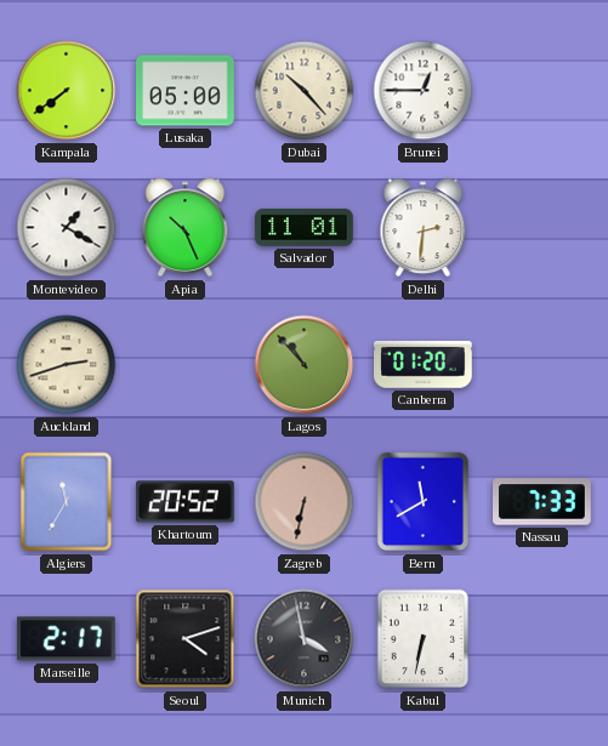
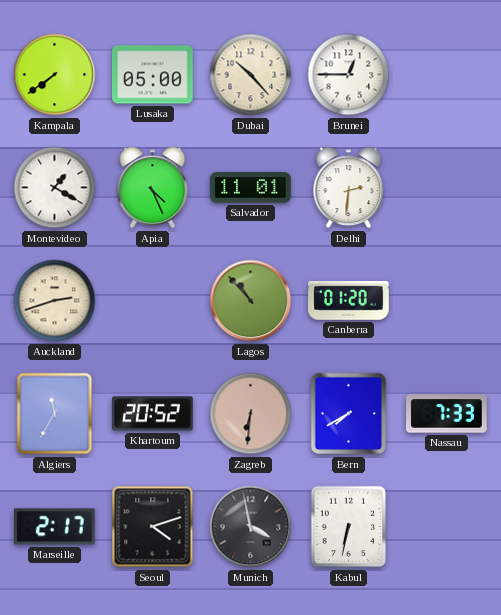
Apia: 10:26 -> 4:26
Zagreb: 6:32 -> 6:31
Bern: 11:40 -> 7:40
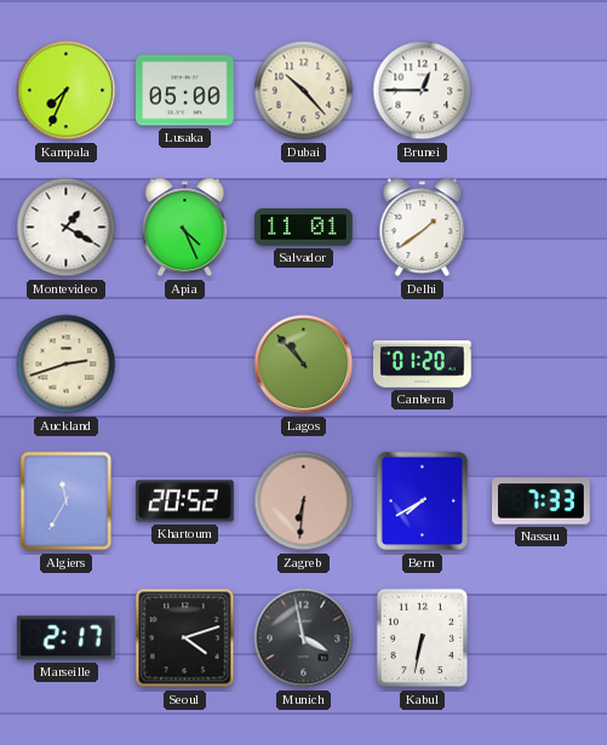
Kampala: 7:39 -> 7:34
Delhi: 2:31 -> 1:39
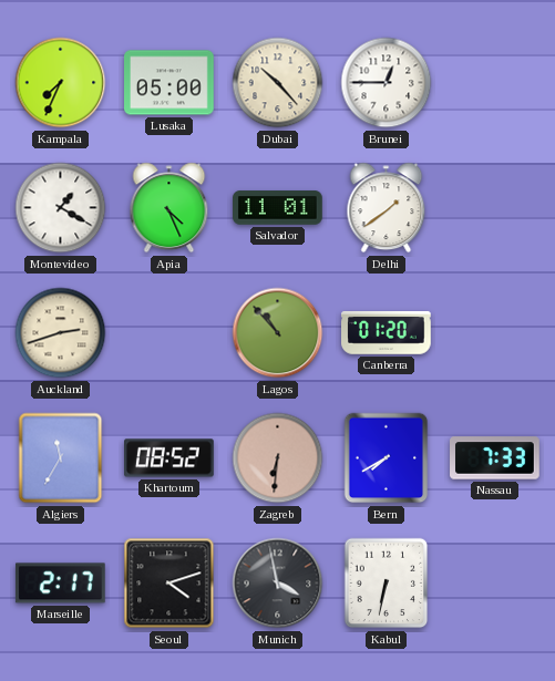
Khartoum: 20:52 -> 08:52
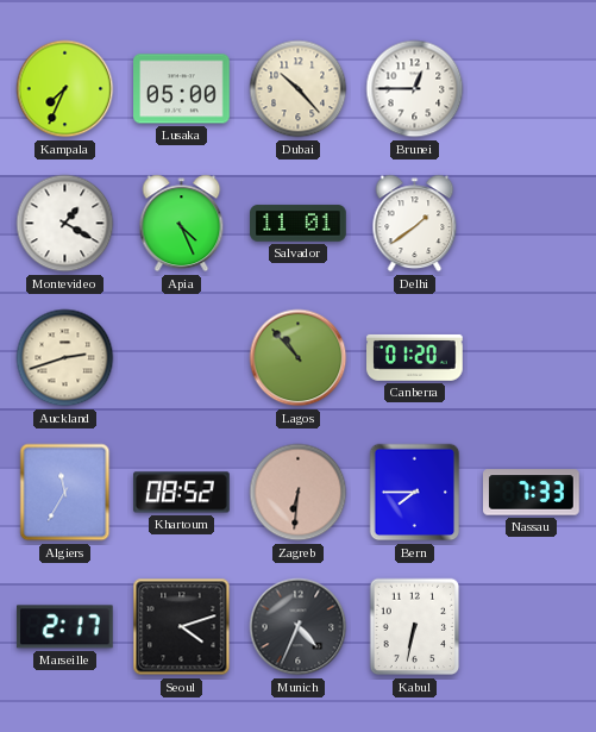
Bern: 7:40 -> 7:45
Munich: 3:58 -> 4:34
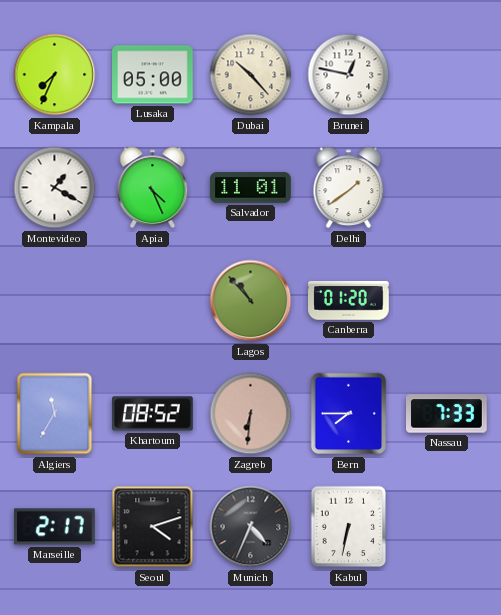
Brunei: 12:45 -> 12:47
Auckland: 2:42 -> none
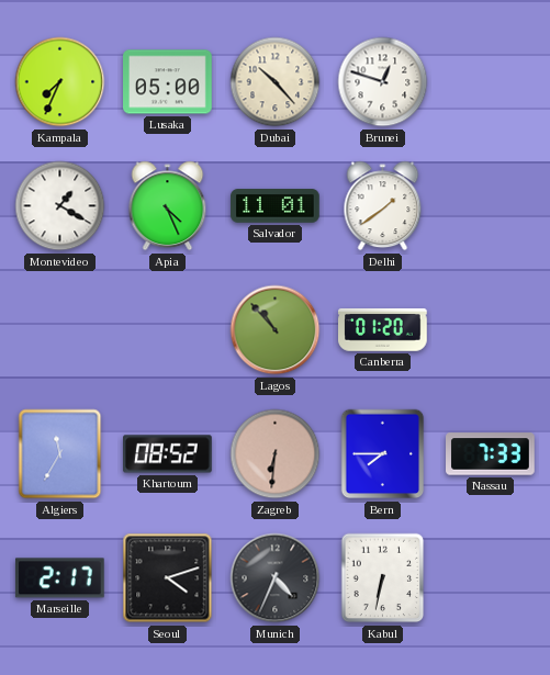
Brunei: 12:47 -> 12:48
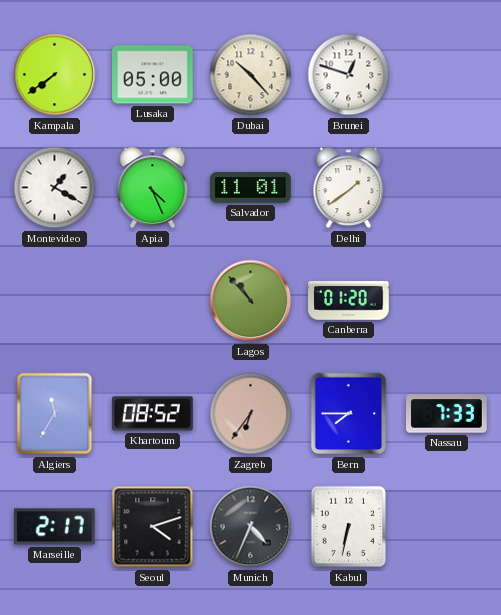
Kampala: 7:34 -> 7:39
Zagreb: 6:31 -> 6:36
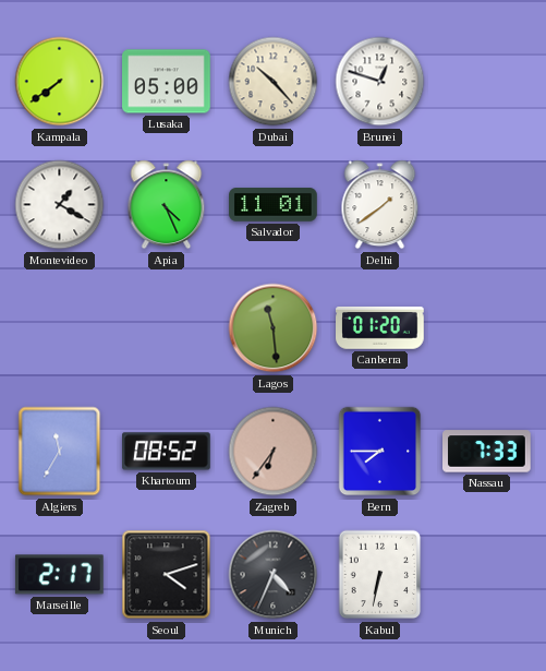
Lagos: 10:53 -> 11:29
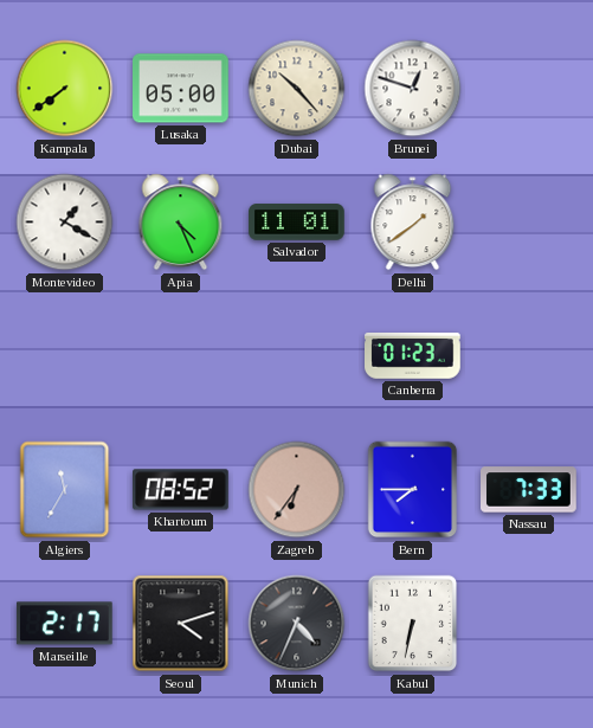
Lagos: 11:29 -> none
Canberra: 01:20 -> 01:23
